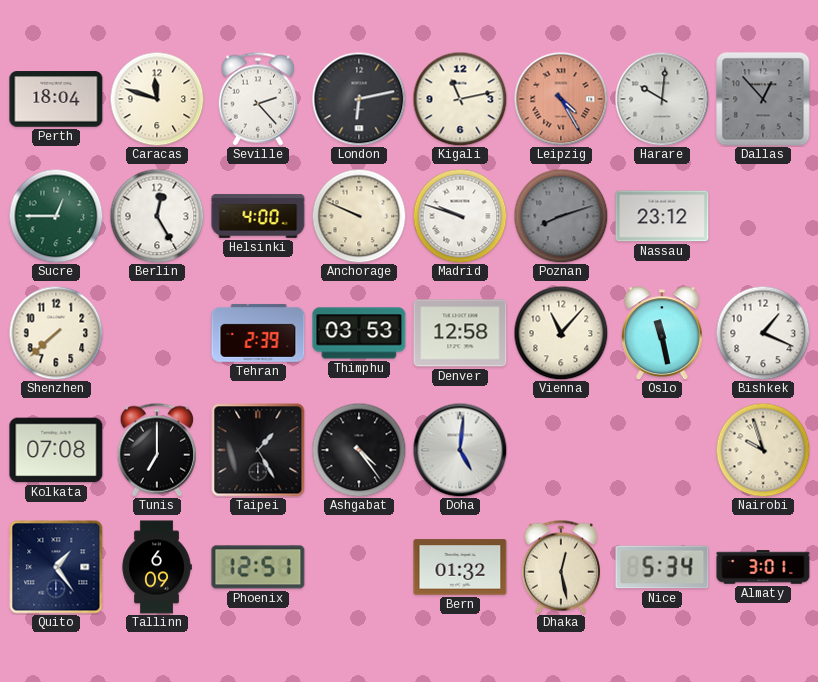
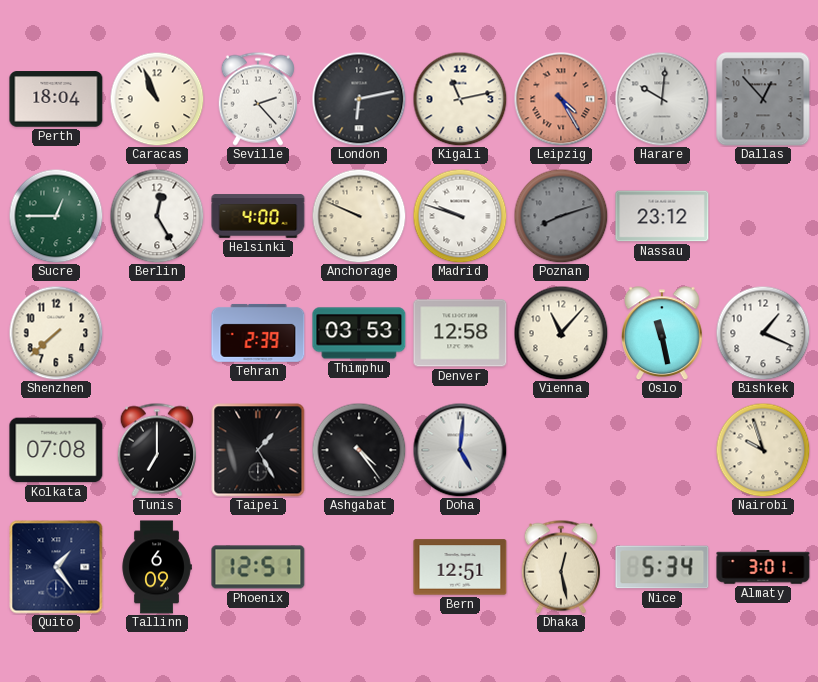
Caracas: 11:48 -> 10:56
Bern: 01:32 -> 12:51
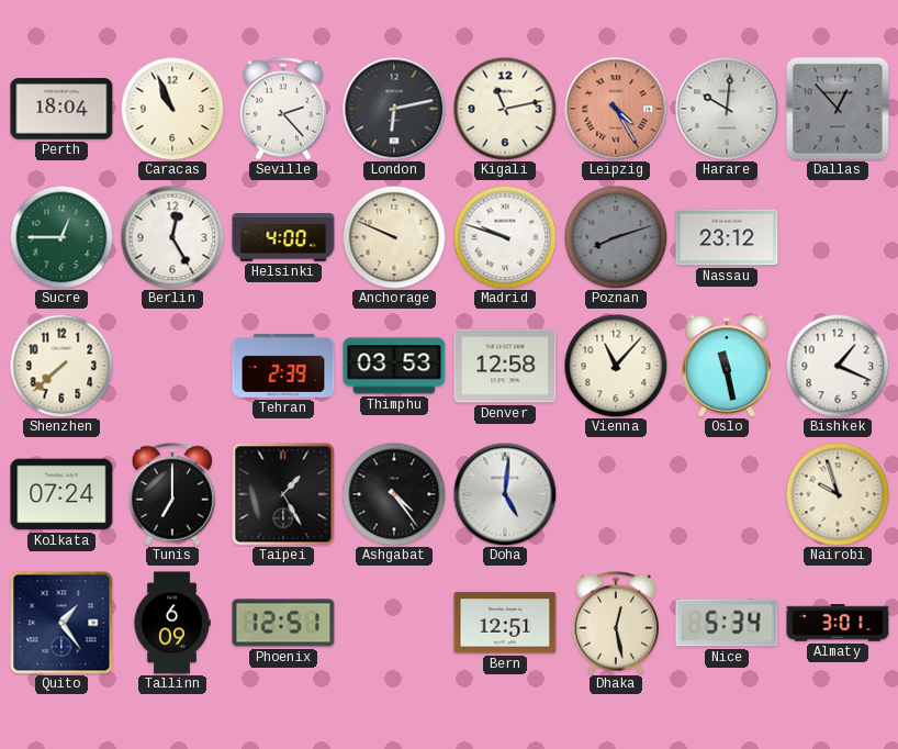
Kolkata: 07:08 -> 07:24
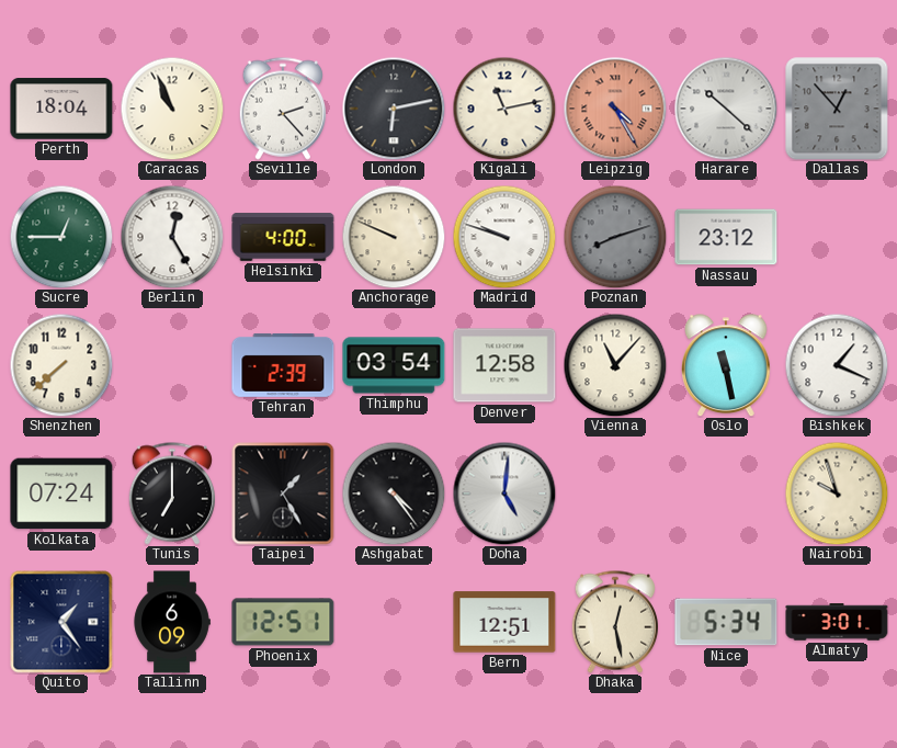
Harare: 10:01 -> 10:22
Thimphu: 03:53 -> 03:54
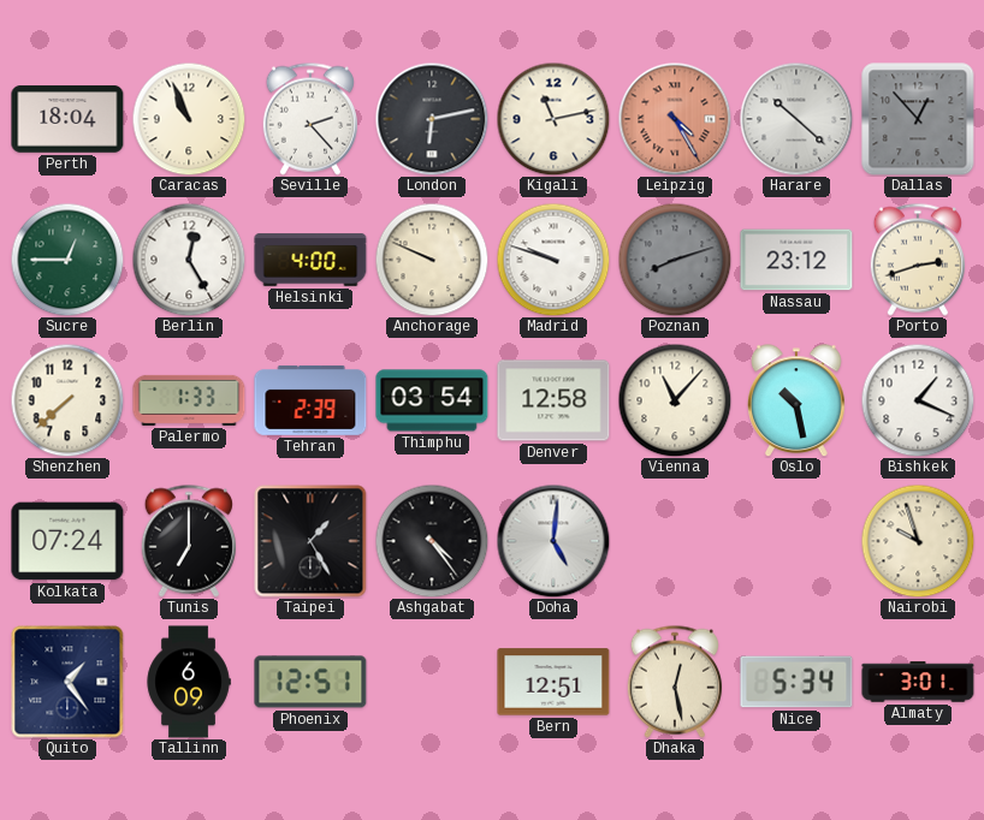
Porto: none -> 2:42
Palermo: none -> 1:33
Oslo: 11:28 -> 10:28
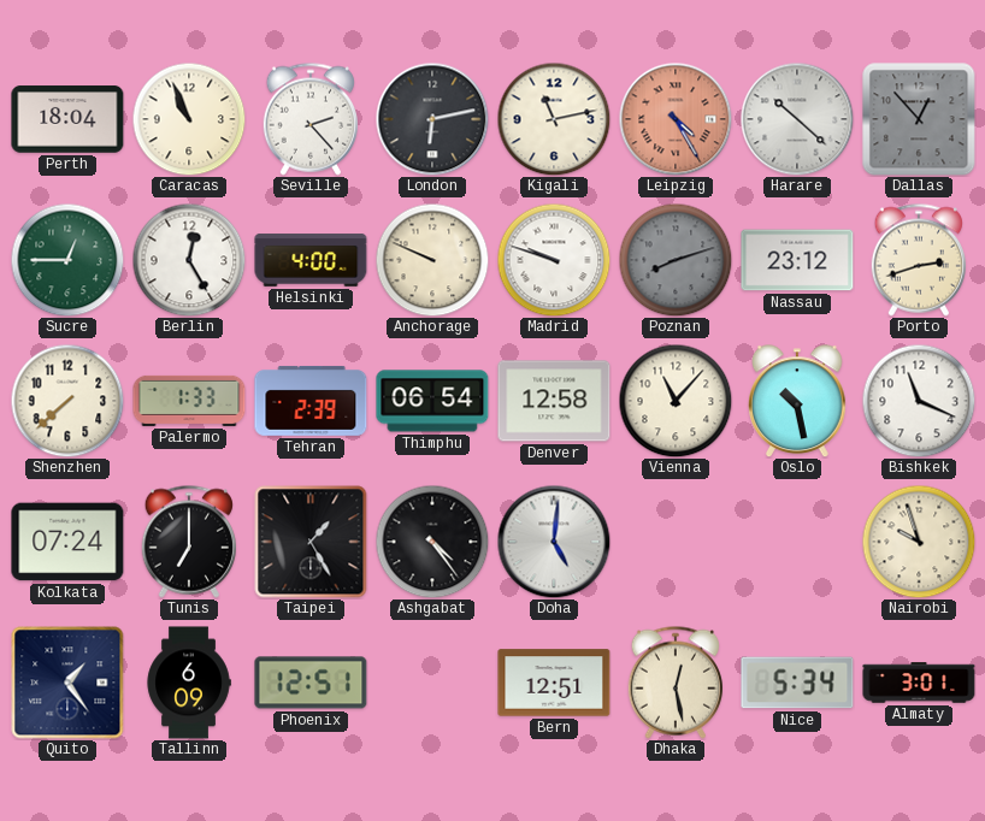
Thimphu: 03:54 -> 06:54
Bishkek: 1:19 -> 11:19
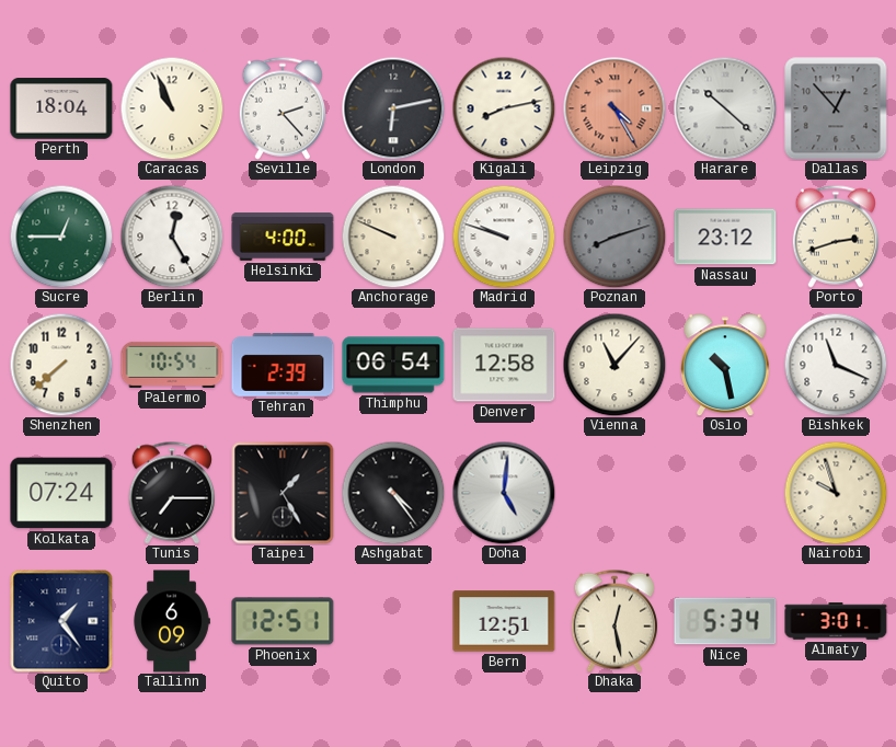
Kigali: 11:13 -> 8:13
Palermo: 1:33 -> 10:54
Tunis: 7:00 -> 7:15
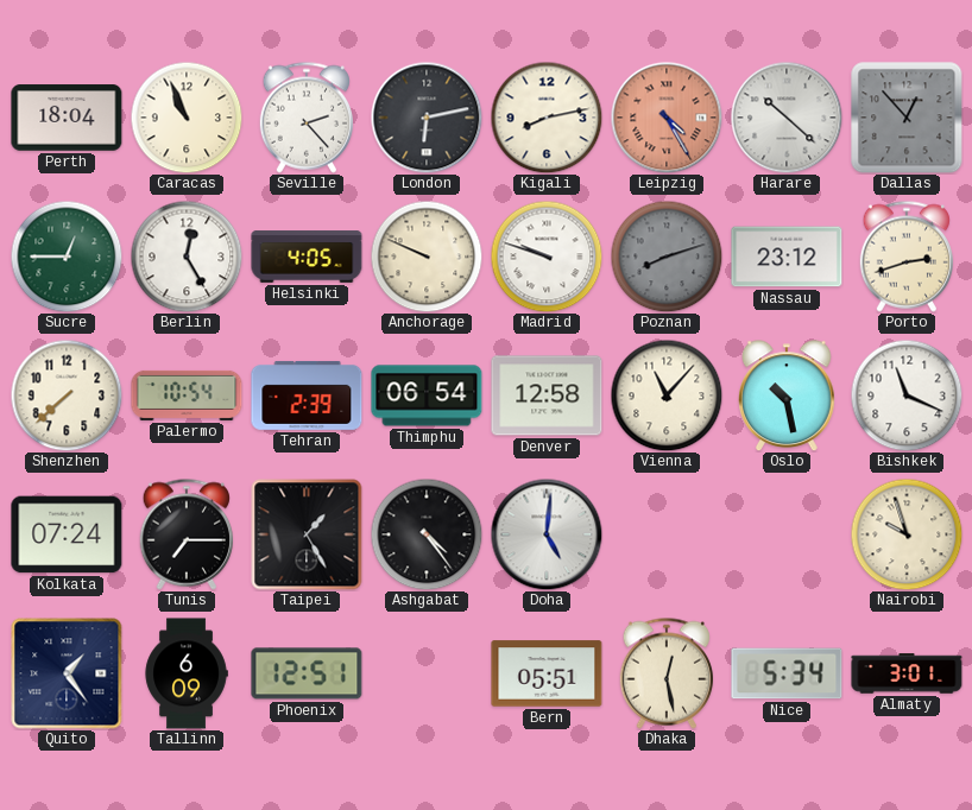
Helsinki: 4:00 -> 4:05
Bern: 12:51 -> 05:51
